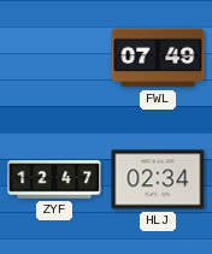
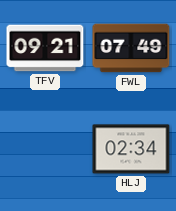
TFV: none -> 09:21
ZYF: 12:47 -> none
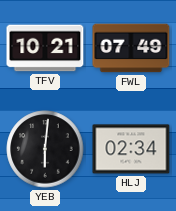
TFV: 09:21 -> 10:21
YEB: none -> 6:01
